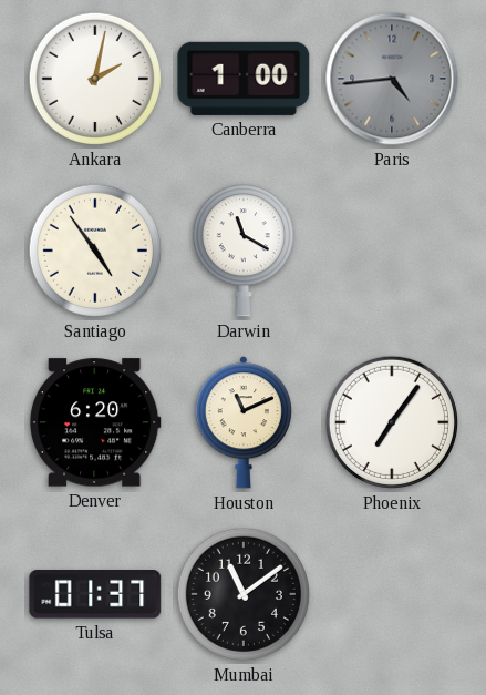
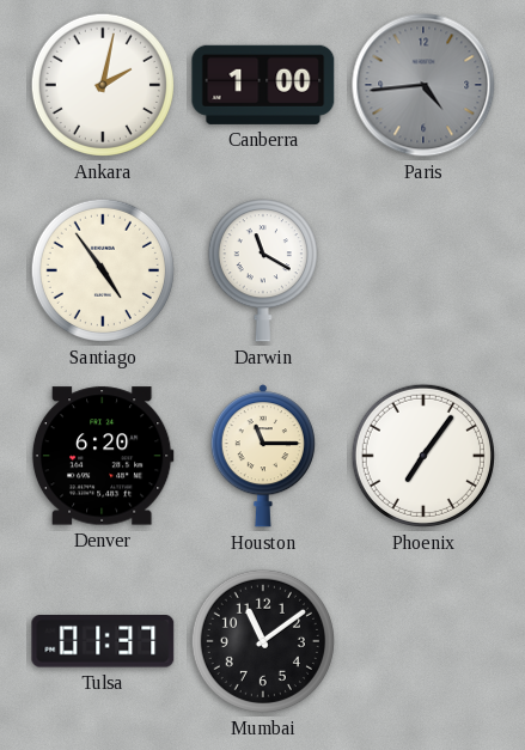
Houston: 11:11 -> 11:15
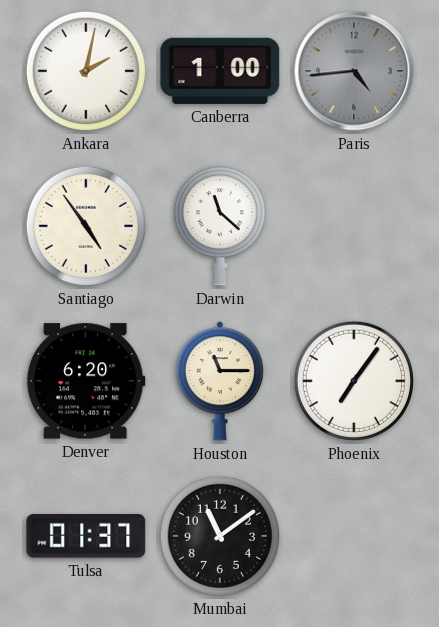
Darwin: 11:20 -> 11:22
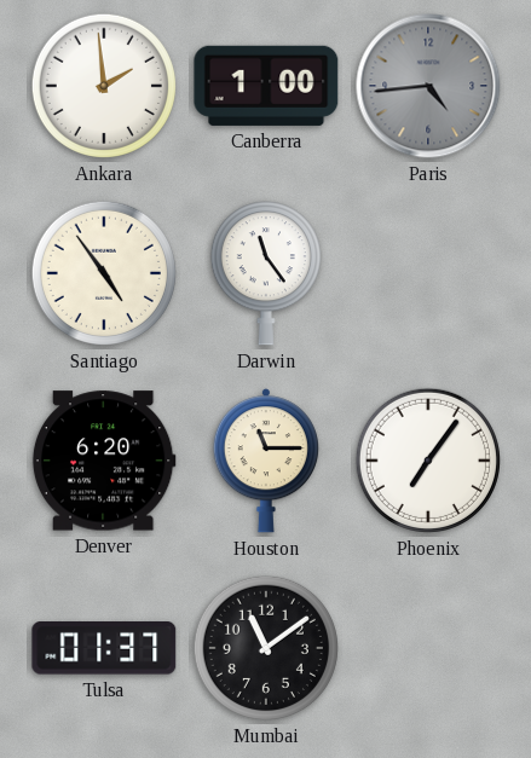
Ankara: 2:02 -> 1:59
Darwin: 11:22 -> 11:24
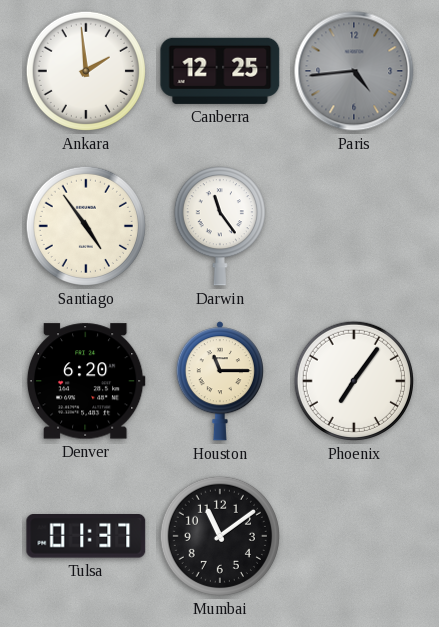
Canberra: 1:00 -> 12:25
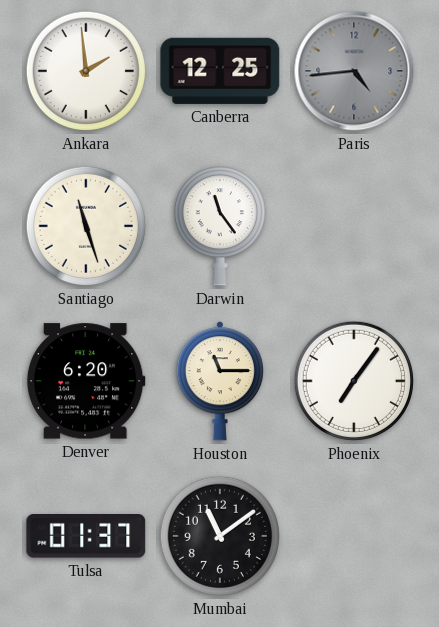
Santiago: 4:54 -> 11:27
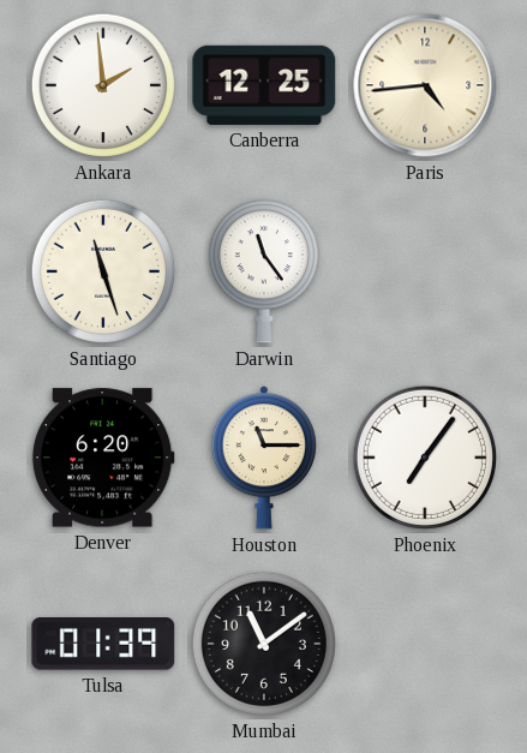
Paris dial: grey -> cream
Tulsa: 01:37 -> 01:39
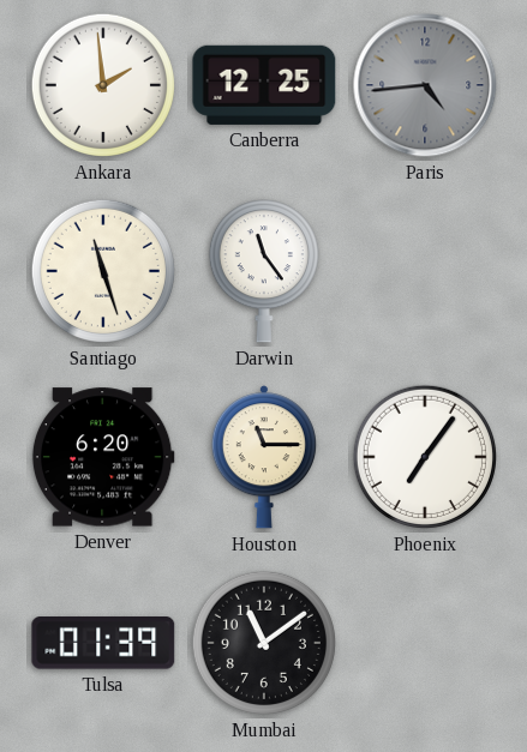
Paris dial: cream -> grey
